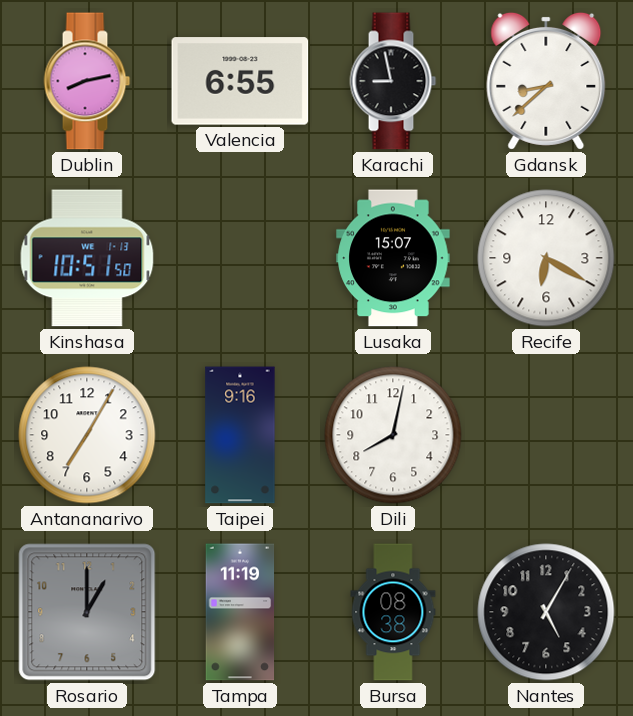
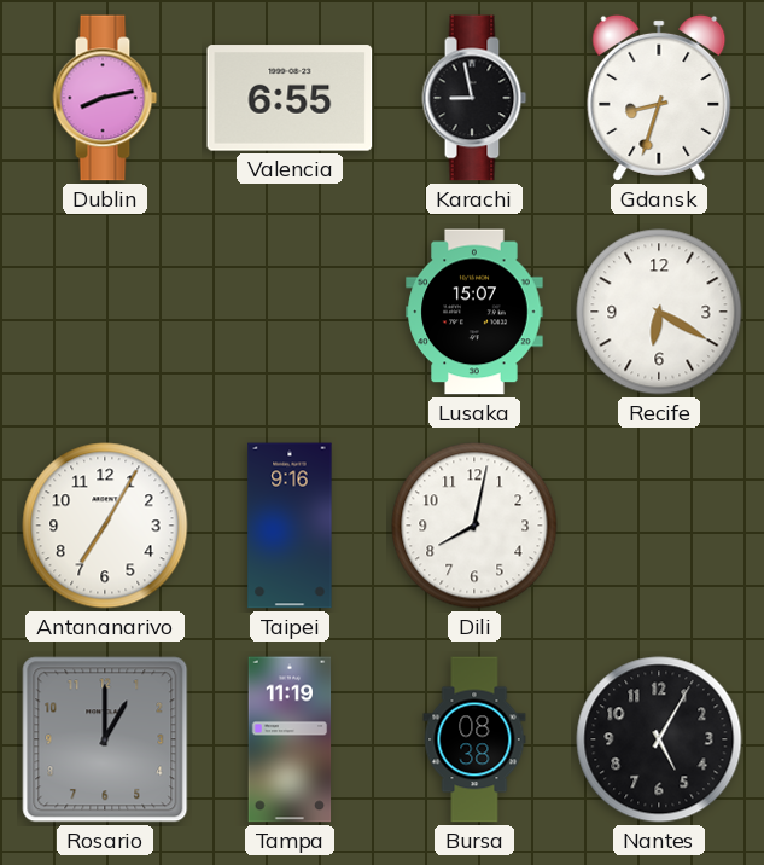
Gdansk: 8:38 -> 8:33
Kinshasa: 10:51 -> none
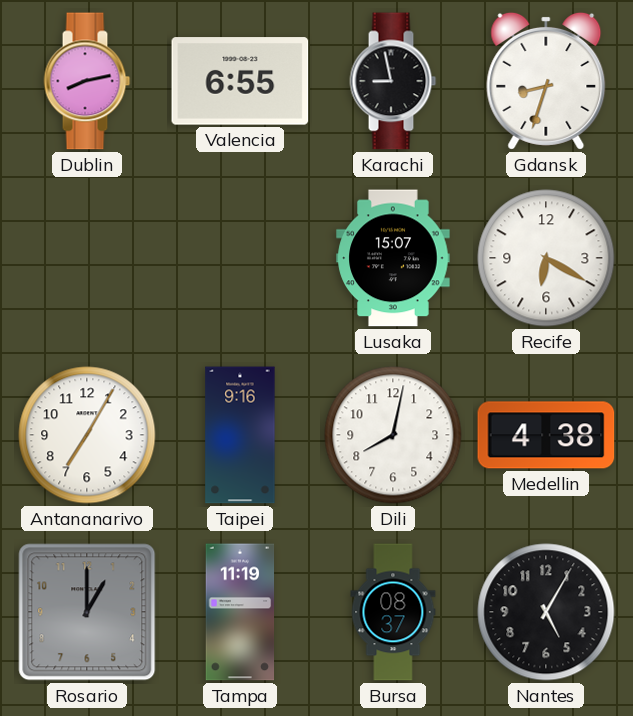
Medellin: none -> 4:38
Bursa: 08:38 -> 08:37
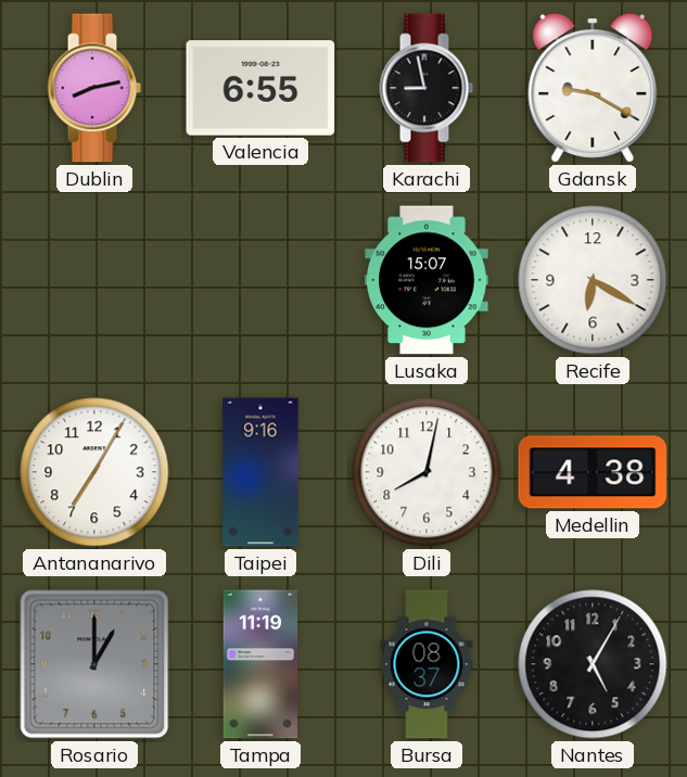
Gdansk: 8:33 -> 9:20
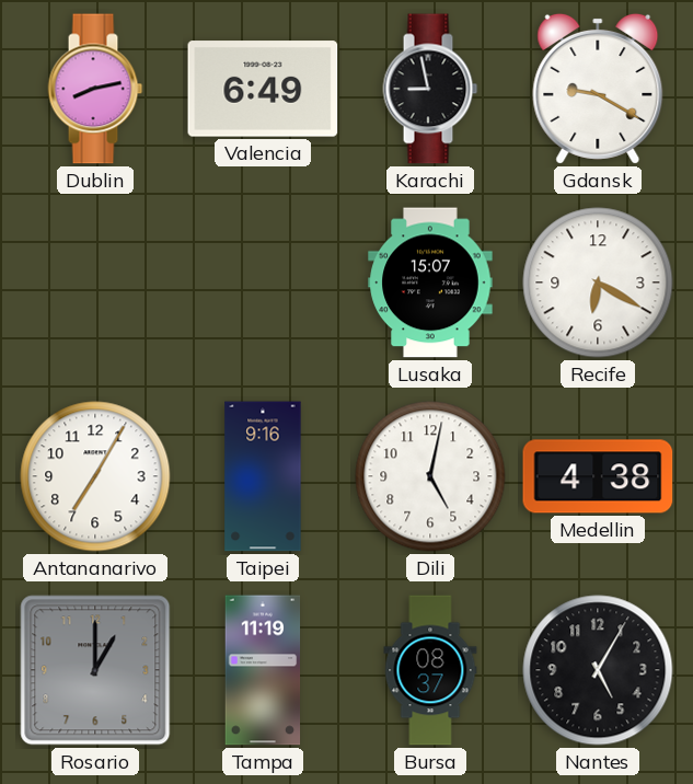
Valencia: 6:55 -> 6:49
Dili: 8:02 -> 5:02
